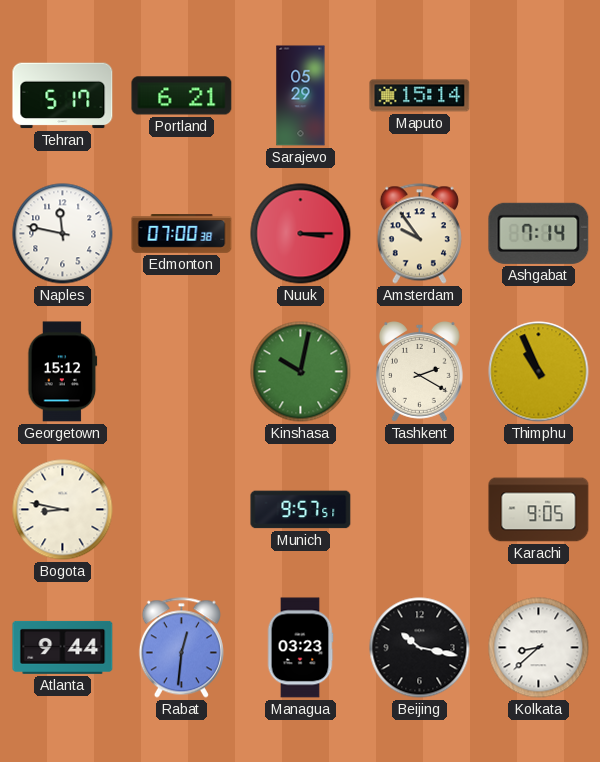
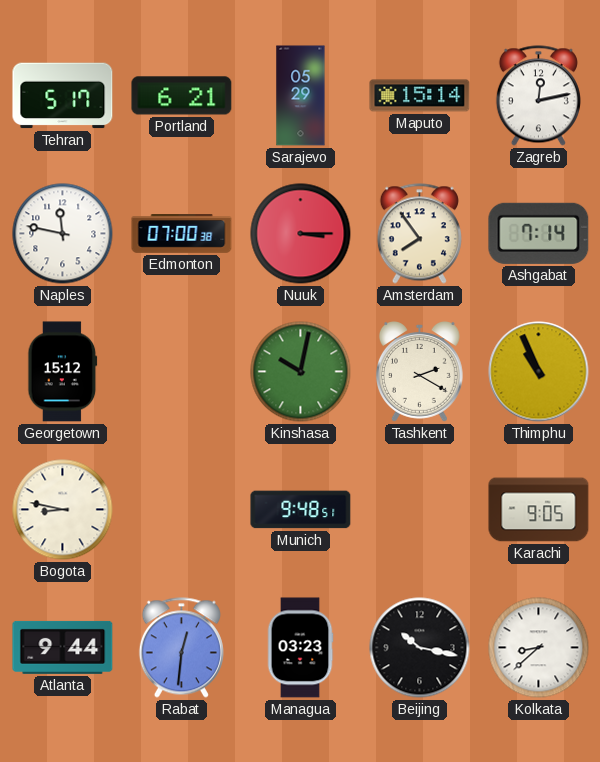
Zagreb: none -> 12:13
Amsterdam: 9:54 -> 7:54
Munich: 9:57 -> 9:48
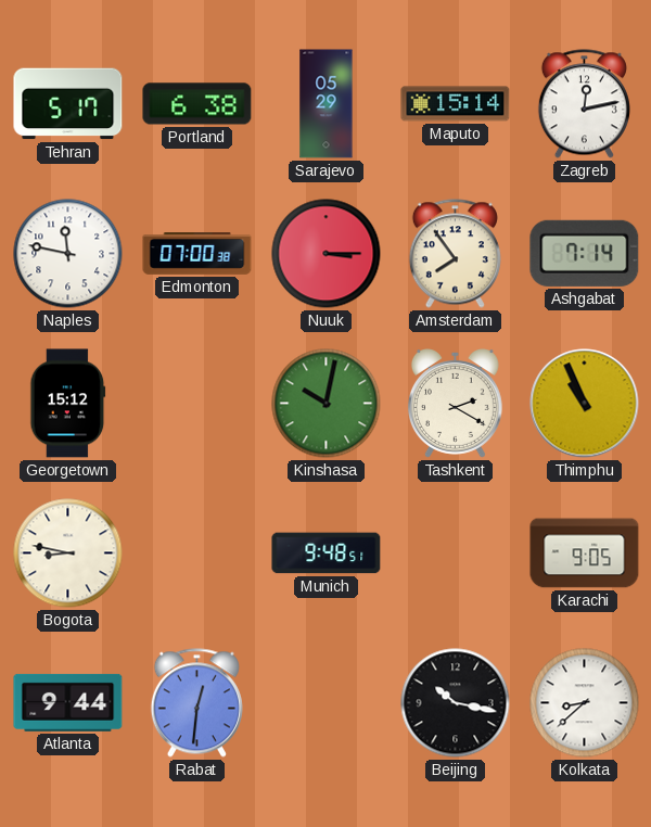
Portland: 6:21 -> 6:38
Managua: 03:23 -> none
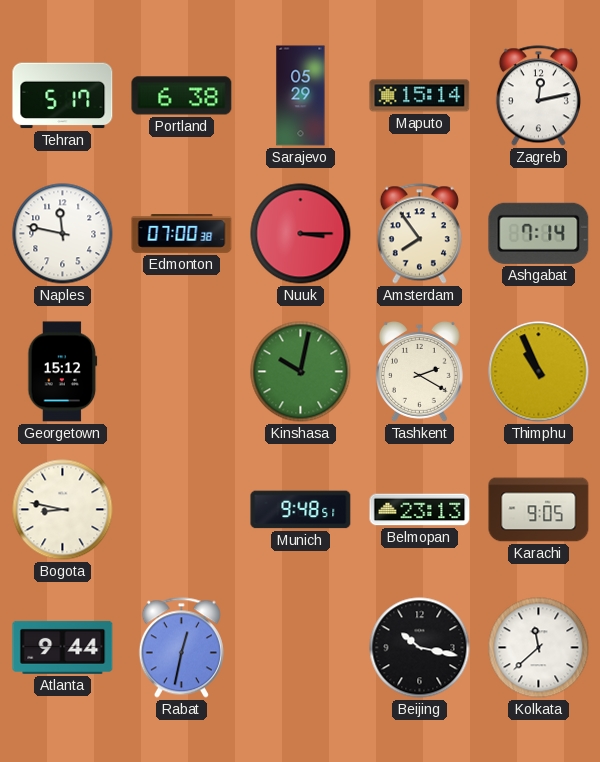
Belmopan: none -> 23:13
Rabat: 12:31 -> 12:32
Kolkata: 8:38 -> 11:38
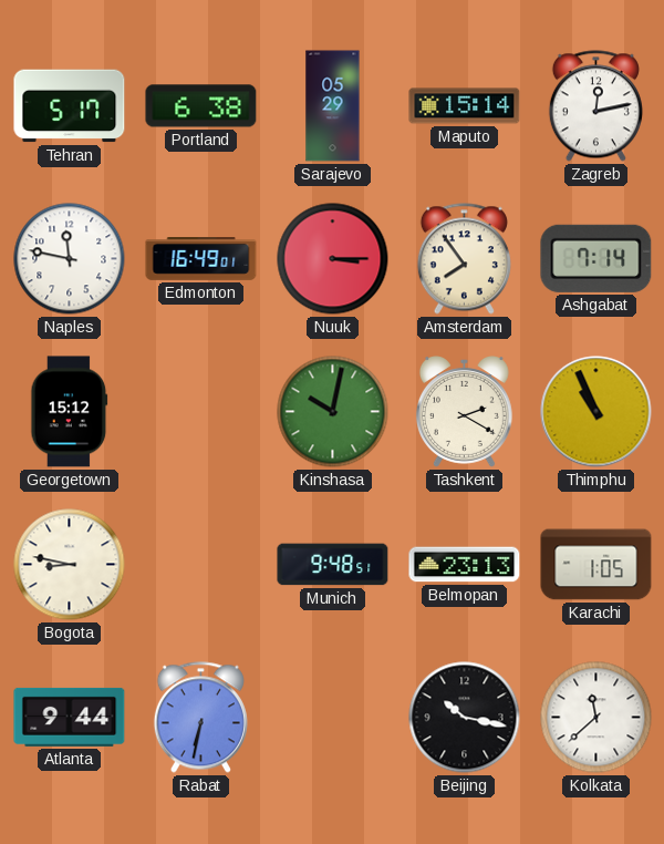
Edmonton: 07:00 -> 16:49
Karachi: 9:05 -> 1:05
Rabat: 12:32 -> 6:32
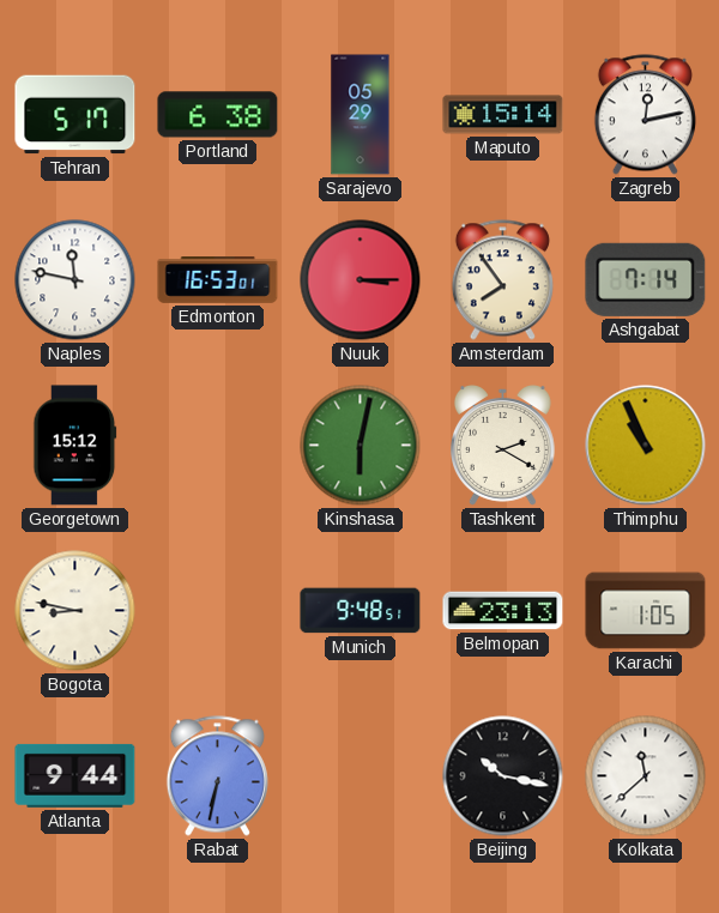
Edmonton: 16:49 -> 16:53
Kinshasa: 10:02 -> 6:02
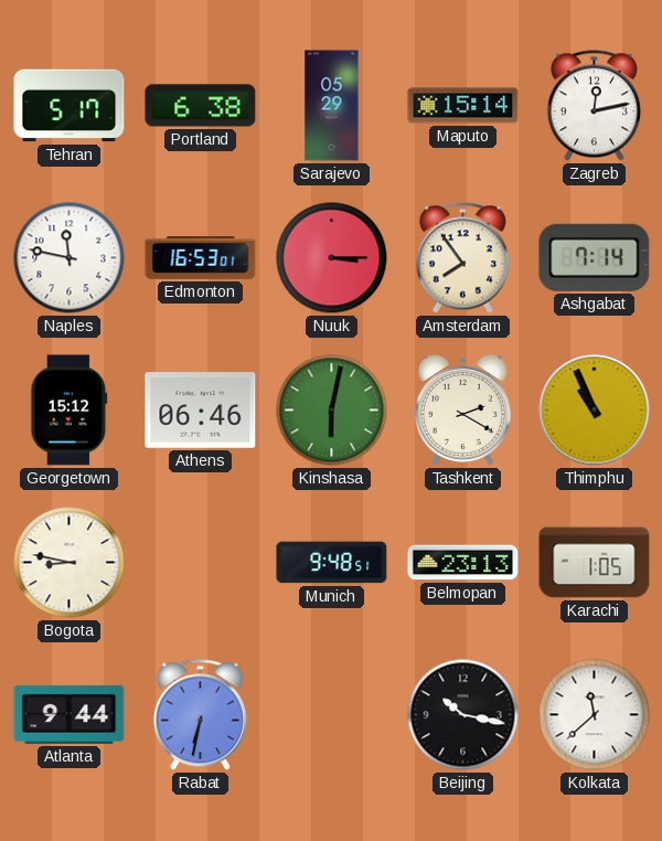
Athens: none -> 06:46
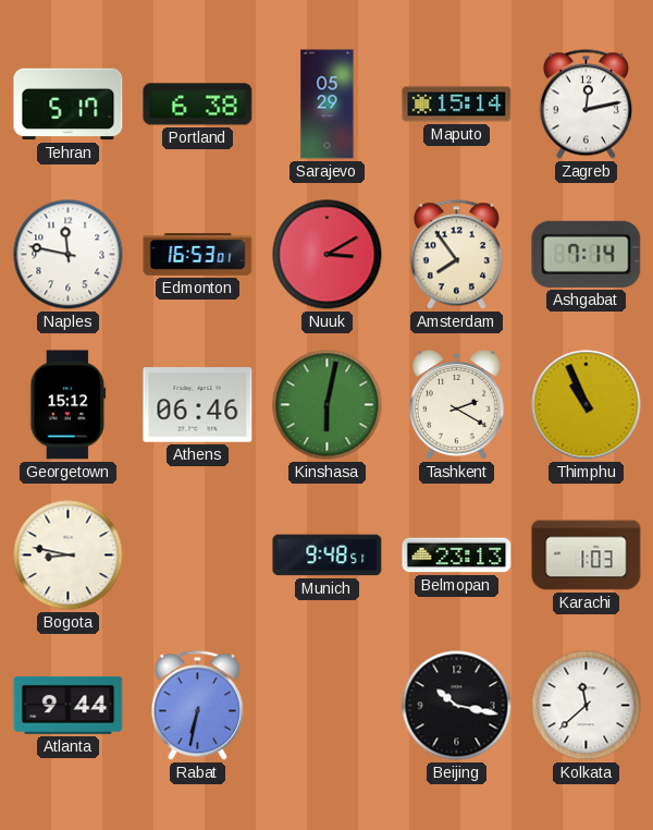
Nuuk: 3:15 -> 3:10
Karachi: 1:05 -> 1:03
